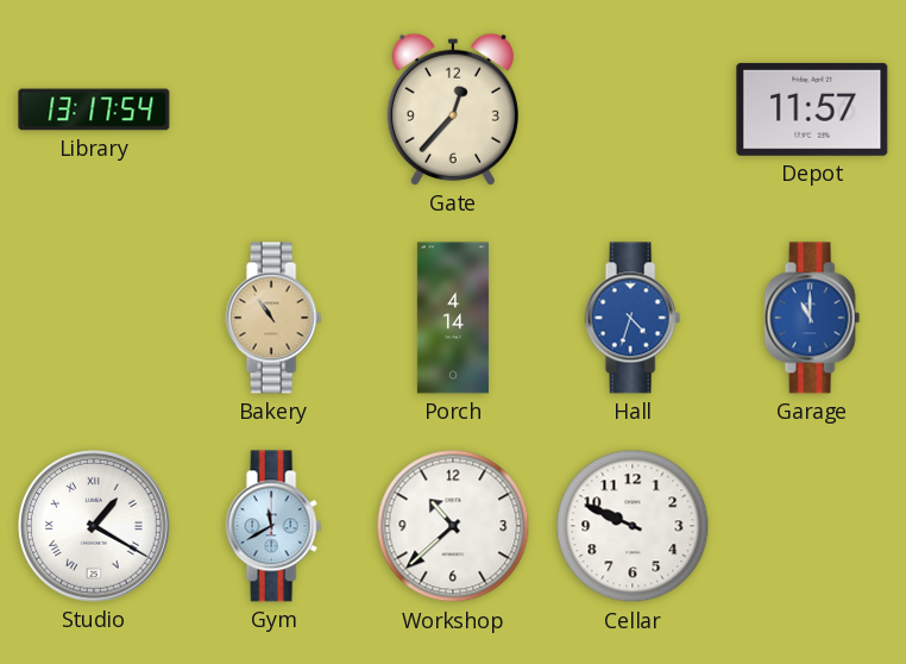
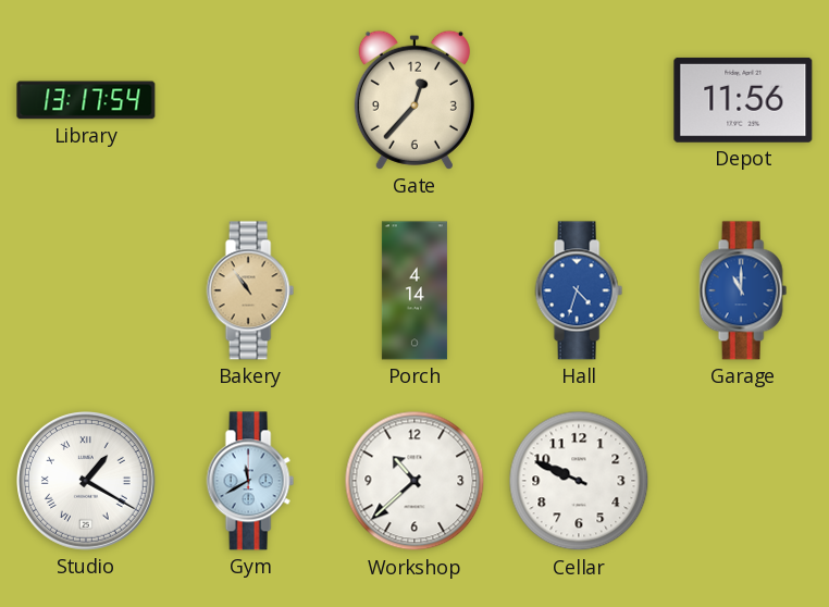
Depot: 11:57 -> 11:56
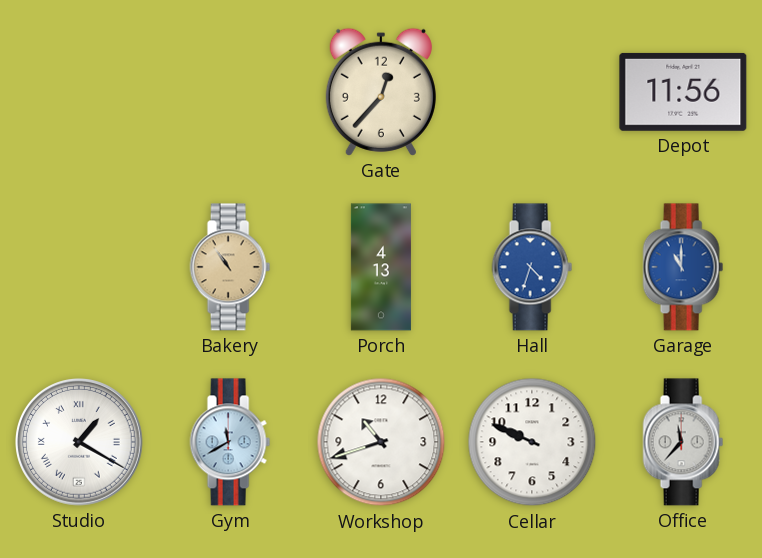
Library: 13:17 -> none
Porch: 4:14 -> 4:13
Workshop: 10:38 -> 10:42
Office: none -> 11:37
